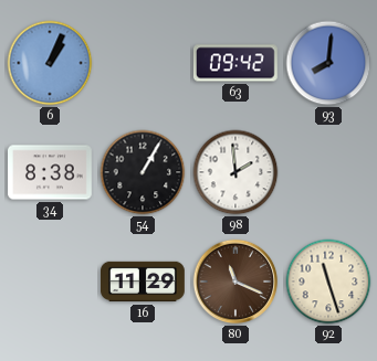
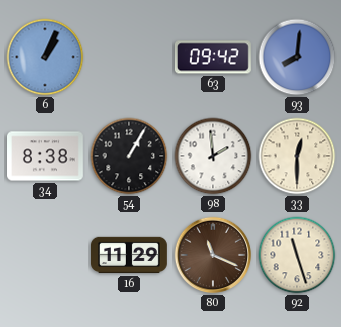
33: none -> 12:30
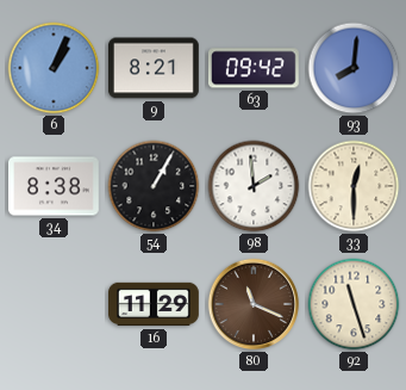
9: none -> 8:21
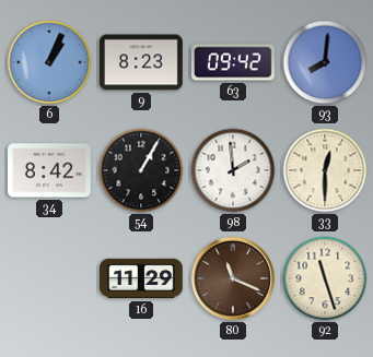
9: 8:21 -> 8:23
34: 8:38 -> 8:42
